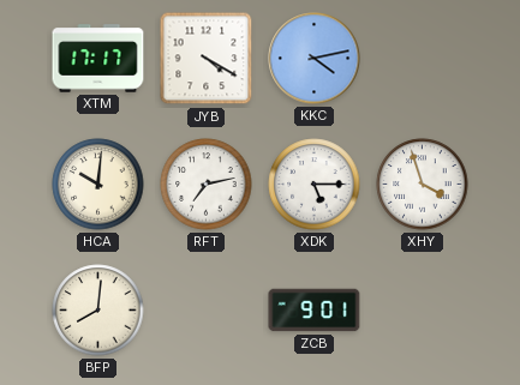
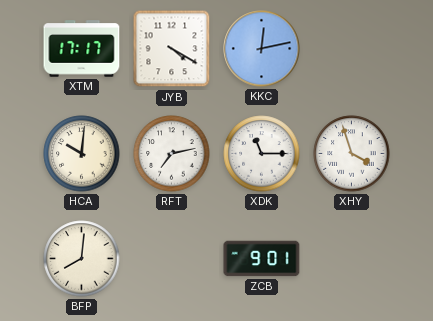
KKC: 4:13 -> 12:13
XDK: 5:15 -> 11:15
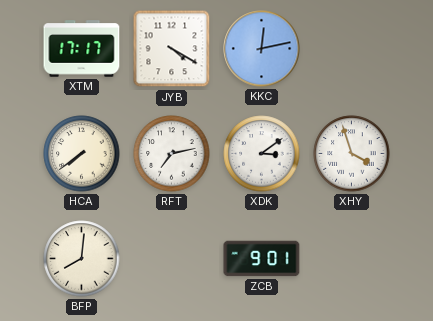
HCA: 10:01 -> 7:39
XDK: 11:15 -> 3:09
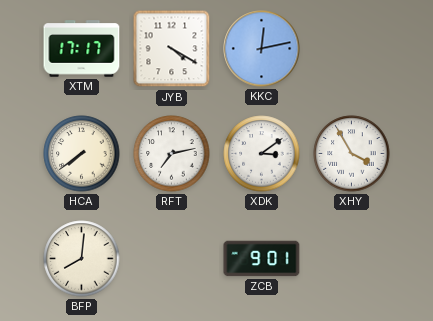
XHY: 3:57 -> 3:55
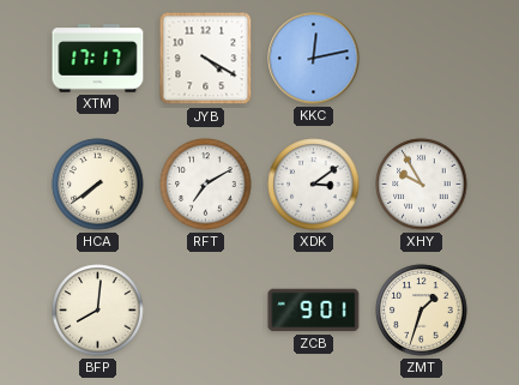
RFT: 7:13 -> 7:10
XHY: 3:55 -> 9:55
ZMT: none -> 1:33
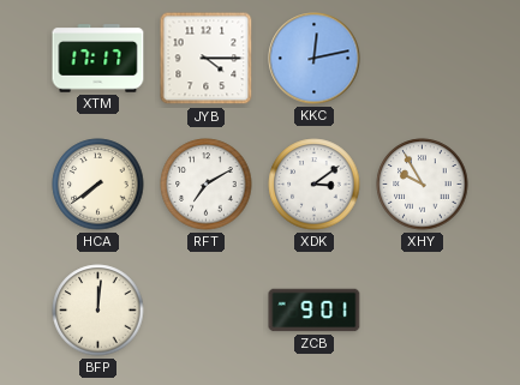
JYB: 4:20 -> 4:15
BFP: 8:01 -> 12:01
ZMT: 1:33 -> none
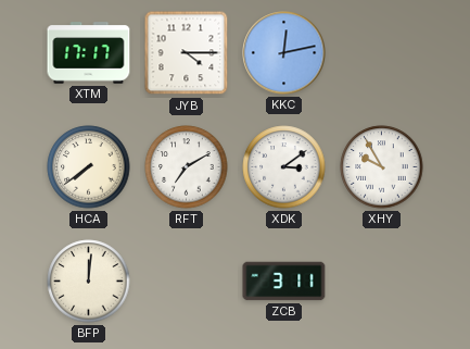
ZCB: 9:01 -> 3:11
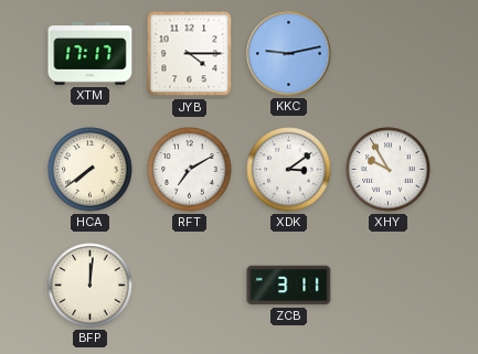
KKC: 12:13 -> 9:13
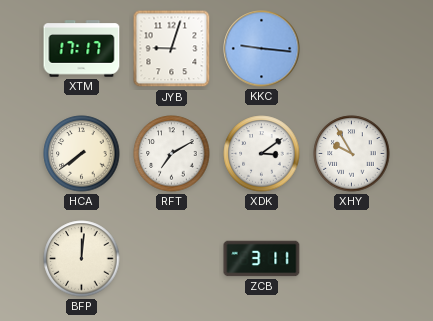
JYB: 4:15 -> 9:03
KKC: 9:13 -> 9:16
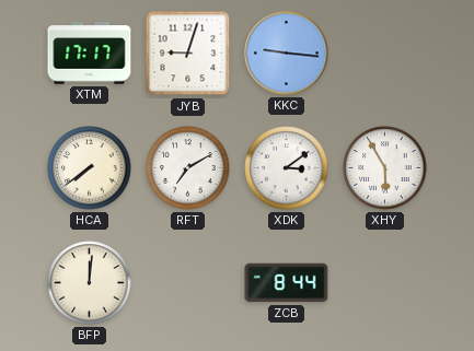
XHY: 9:55 -> 5:55
ZCB: 3:11 -> 8:44
